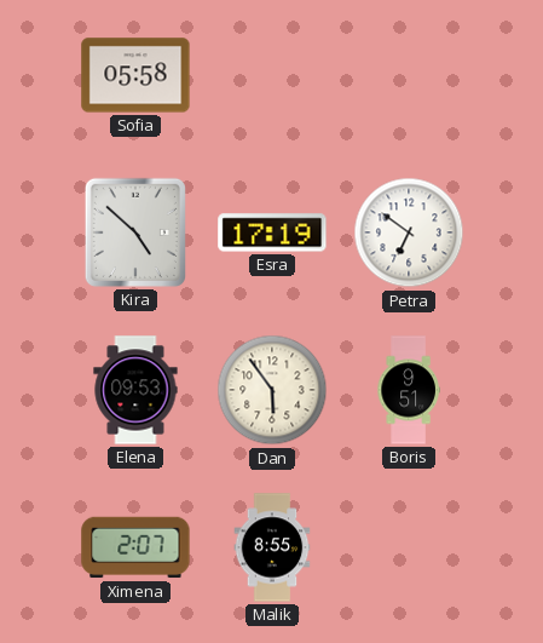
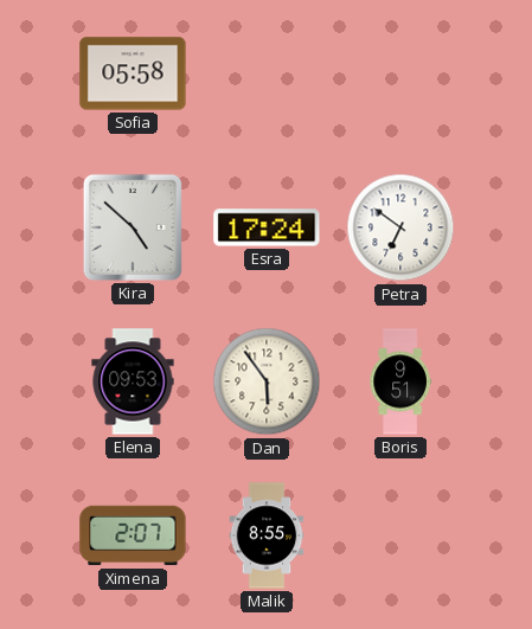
Esra: 17:19 -> 17:24
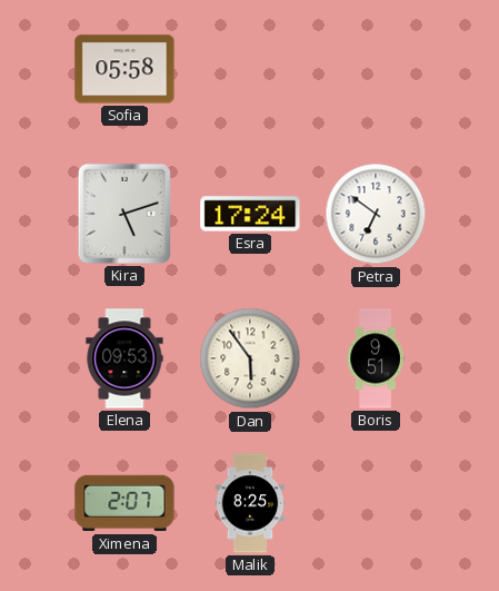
Kira: 4:52 -> 5:12
Malik: 8:55 -> 8:25
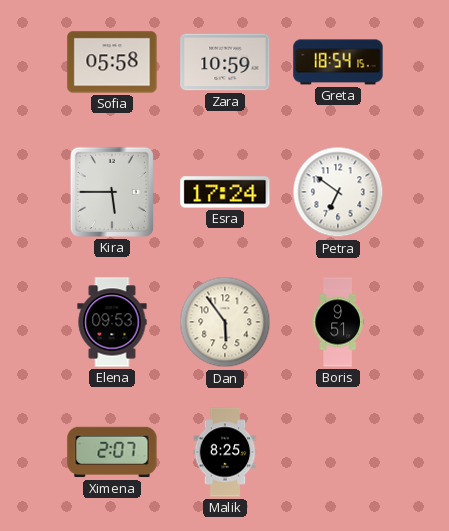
Zara: none -> 10:59
Greta: none -> 18:54
Kira: 5:12 -> 5:45
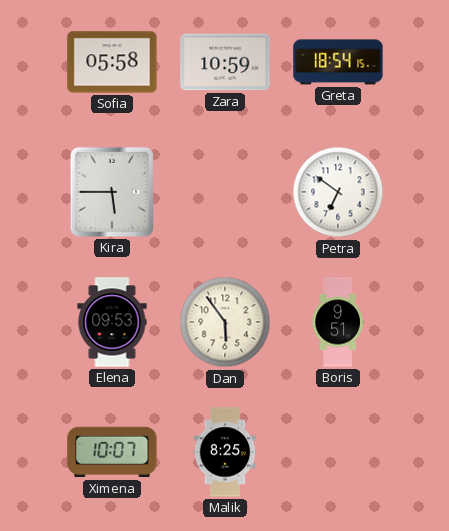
Esra: 17:24 -> none
Ximena: 2:07 -> 10:07
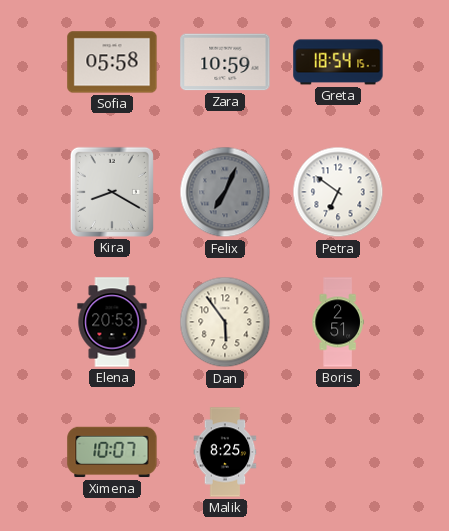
Kira: 5:45 -> 8:20
Felix: none -> 7:04
Elena: 09:53 -> 20:53
Boris: 9:51 -> 2:51
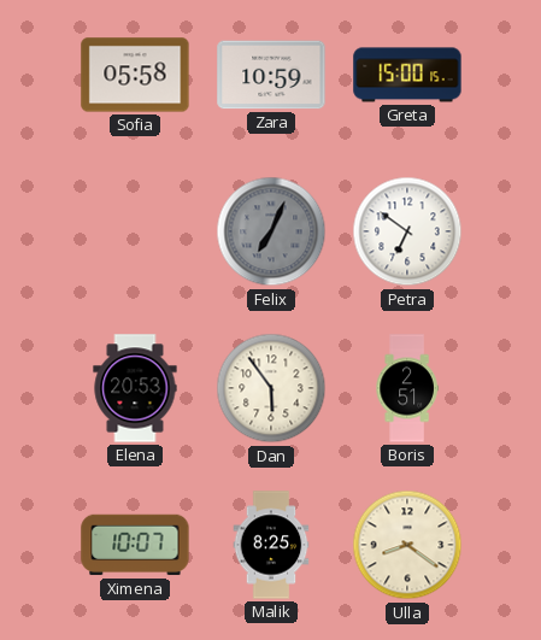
Greta: 18:54 -> 15:00
Kira: 8:20 -> none
Ulla: none -> 8:21
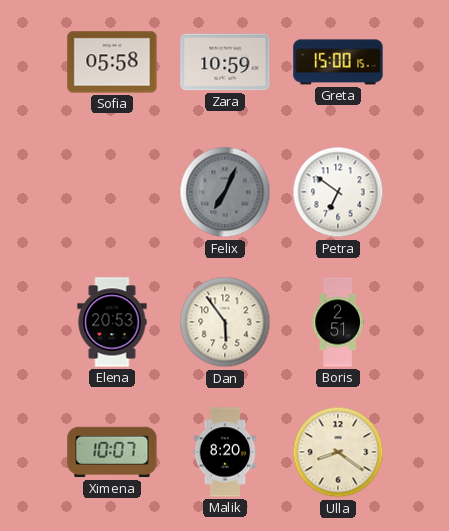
Malik: 8:25 -> 8:20
